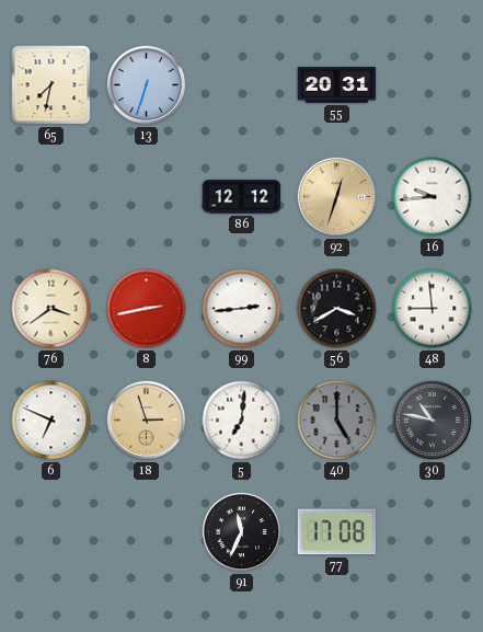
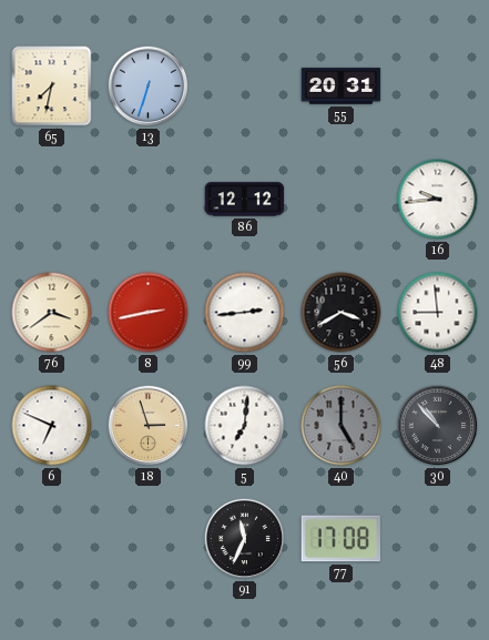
92: 12:33 -> none
30: 10:47 -> 10:53
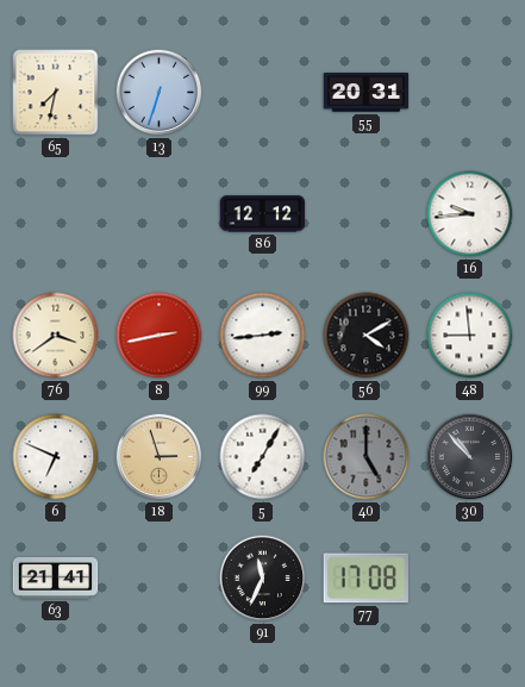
56: 3:40 -> 4:10
5: 7:01 -> 7:05
63: none -> 21:41
